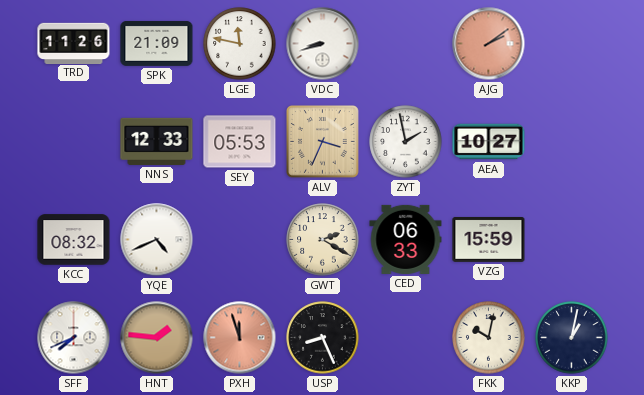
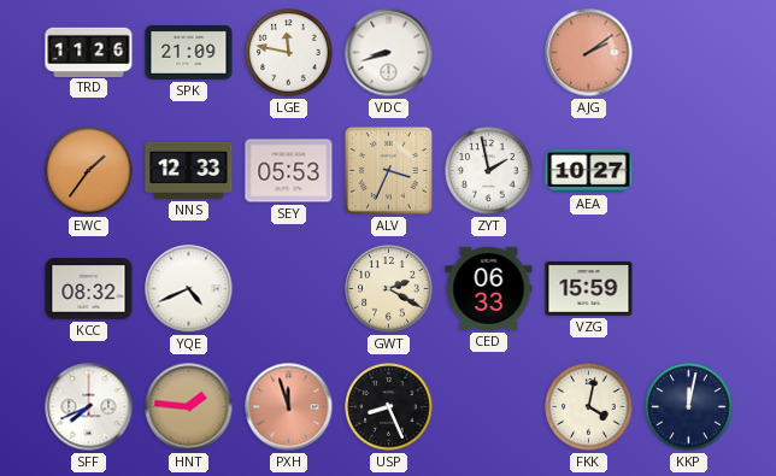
EWC: none -> 1:36
FKK: 10:02 -> 4:02
KKP: 1:02 -> 12:02
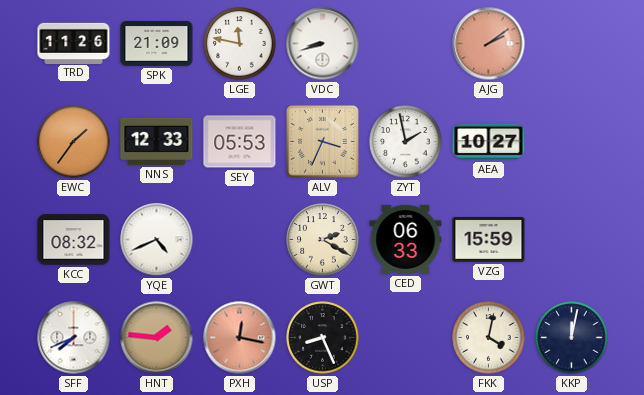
PXH: 11:57 -> 12:17
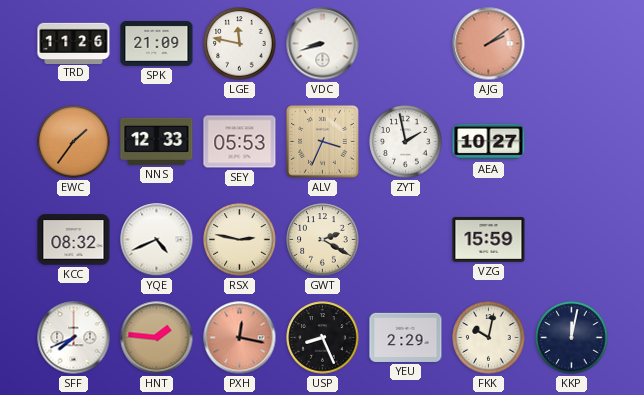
RSX: none -> 2:47
CED: 06:33 -> none
YEU: none -> 2:29
FKK: 4:02 -> 10:02
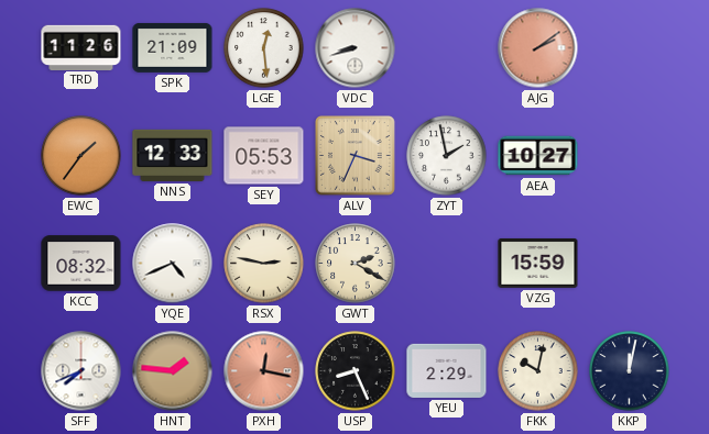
LGE: 11:47 -> 12:29
